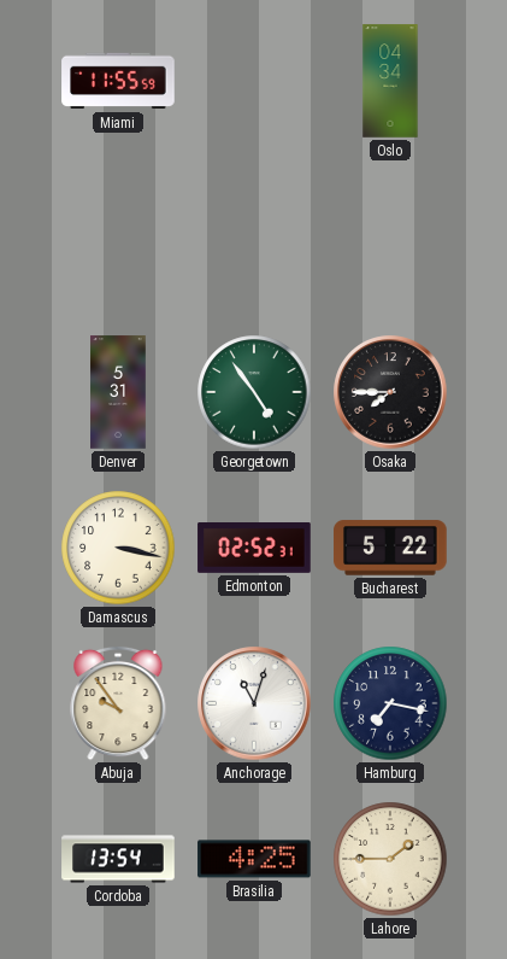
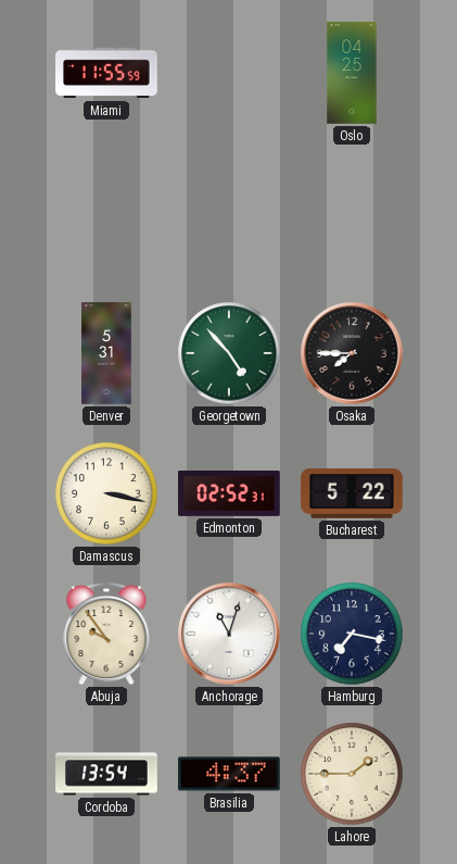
Oslo: 04:34 -> 04:25
Georgetown: 4:54 -> 4:53
Brasilia: 4:25 -> 4:37
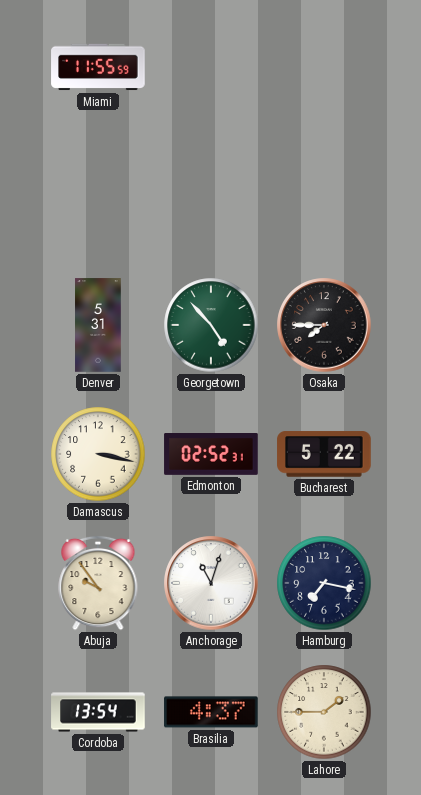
Oslo: 04:25 -> none
